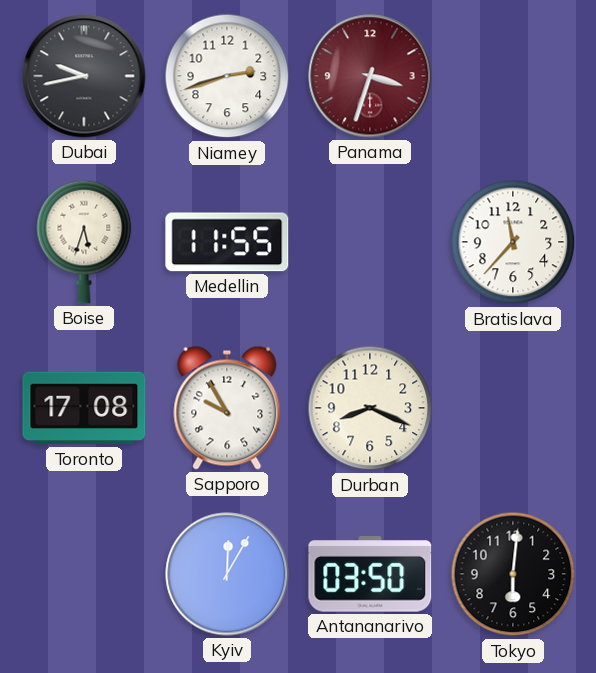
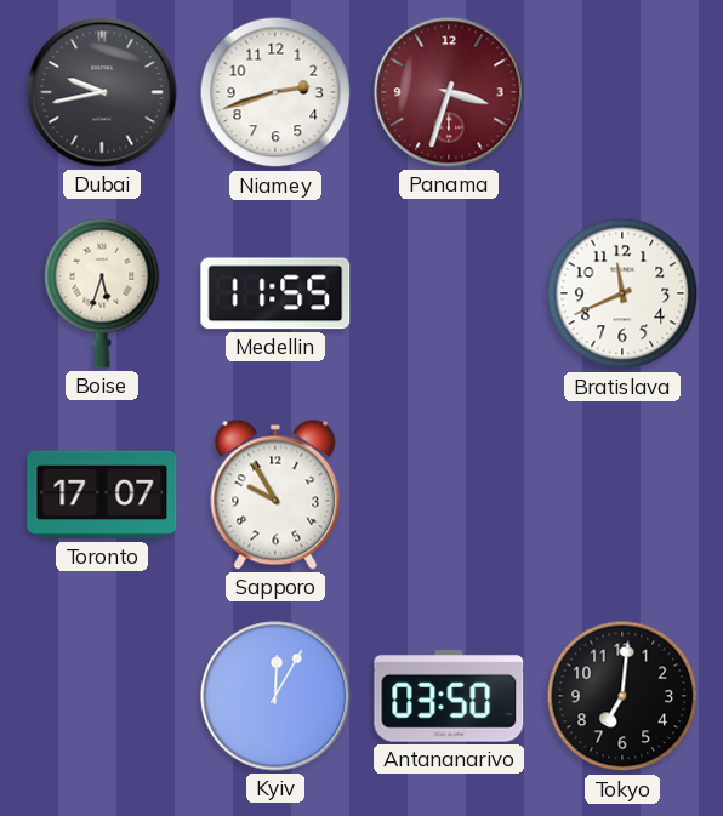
Bratislava: 11:37 -> 11:41
Toronto: 17:08 -> 17:07
Durban: 8:19 -> none
Tokyo: 6:01 -> 7:01
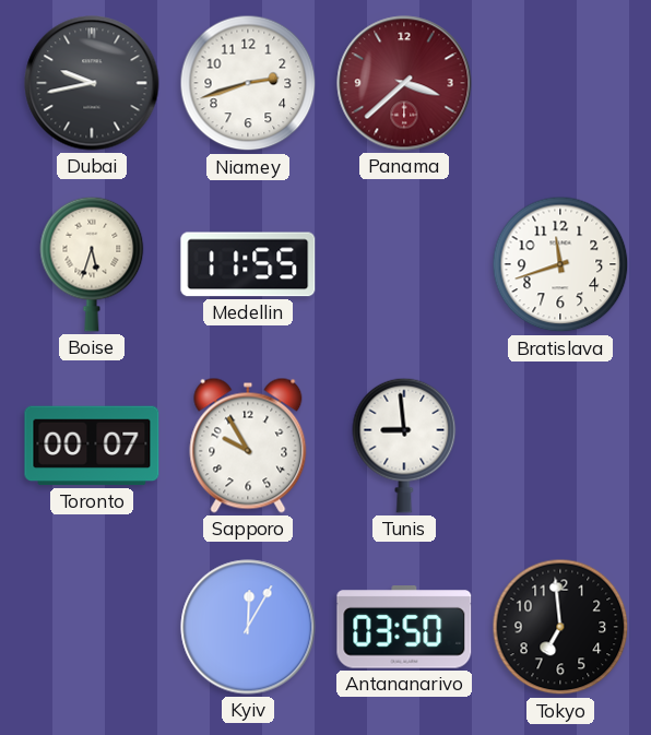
Panama: 3:33 -> 3:38
Bratislava: 11:41 -> 11:42
Toronto: 17:07 -> 00:07
Tunis: none -> 8:59
Tokyo: 7:01 -> 6:59
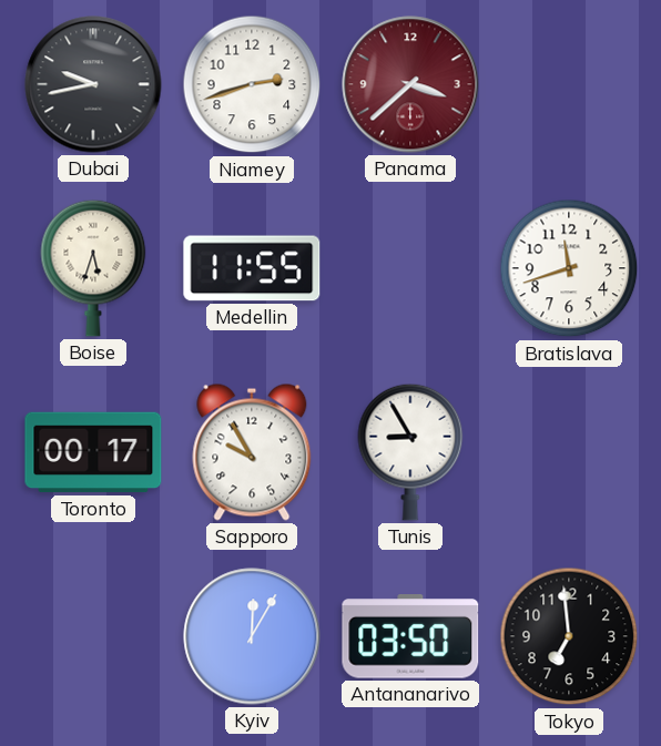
Toronto: 00:07 -> 00:17
Tunis: 8:59 -> 8:55
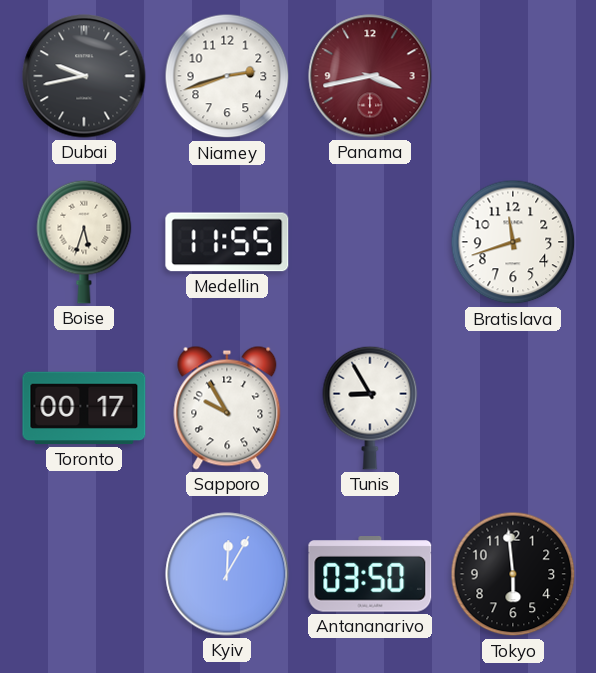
Panama: 3:38 -> 3:43
Tokyo: 6:59 -> 5:59
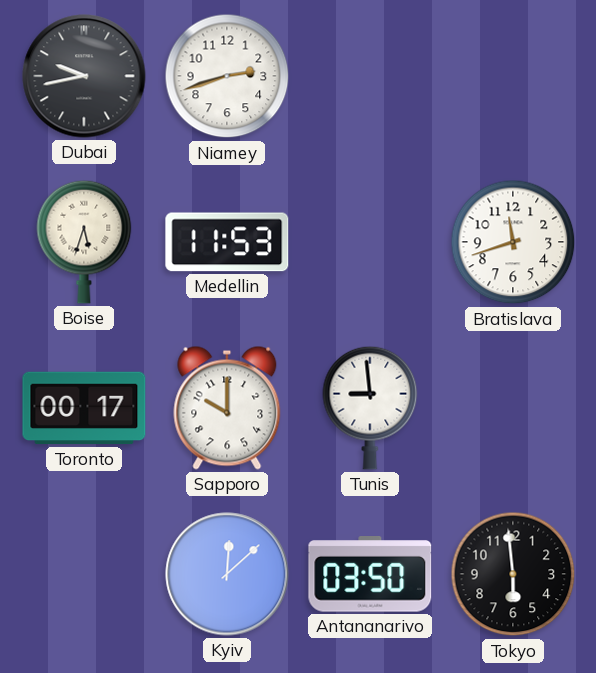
Panama: 3:43 -> none
Medellin: 11:55 -> 11:53
Sapporo: 9:55 -> 10:00
Tunis: 8:55 -> 8:59
Kyiv: 12:05 -> 12:08
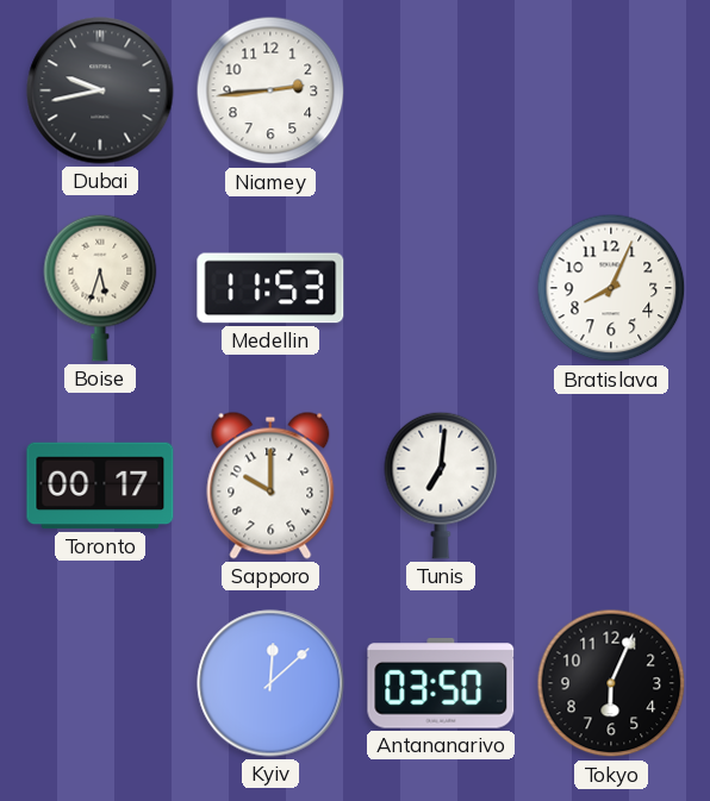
Niamey: 2:42 -> 2:44
Bratislava: 11:42 -> 8:04
Tunis: 8:59 -> 7:01
Tokyo: 5:59 -> 6:04
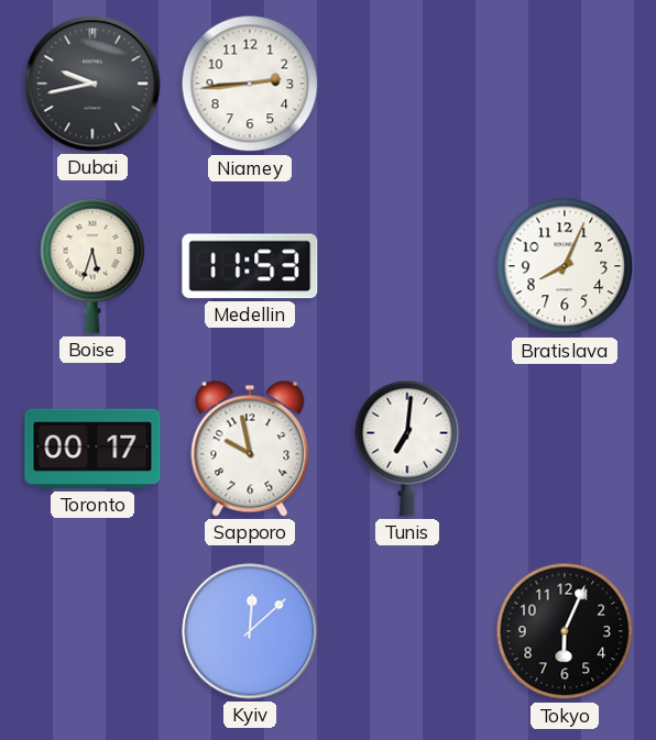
Sapporo: 10:00 -> 9:58
Antananarivo: 03:50 -> none
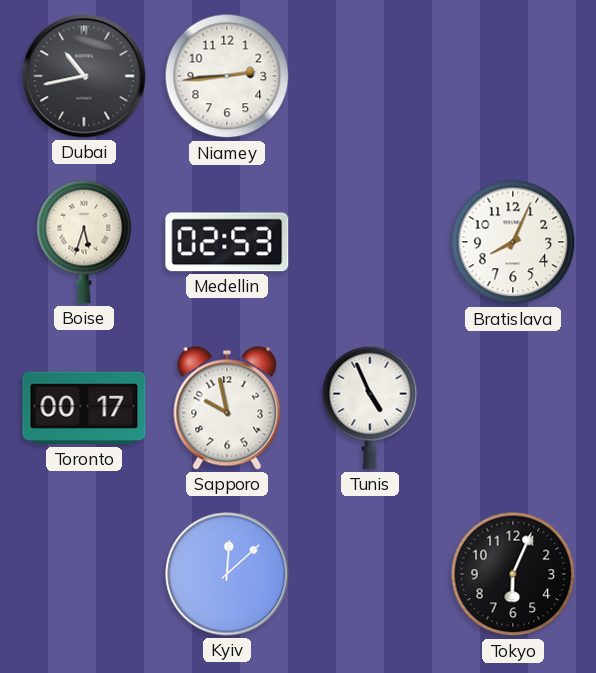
Dubai: 9:43 -> 10:43
Medellin: 11:53 -> 02:53
Tunis: 7:01 -> 4:56
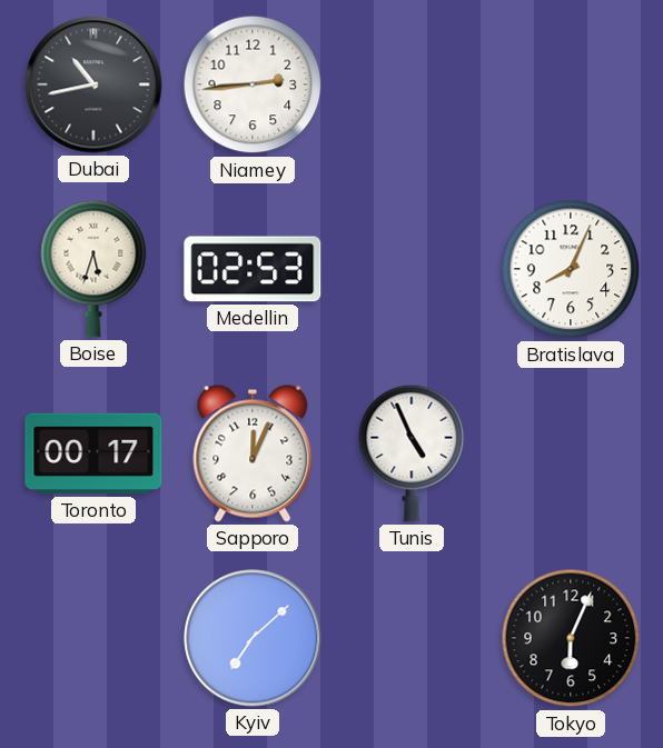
Sapporo: 9:58 -> 12:04
Kyiv: 12:08 -> 7:08
